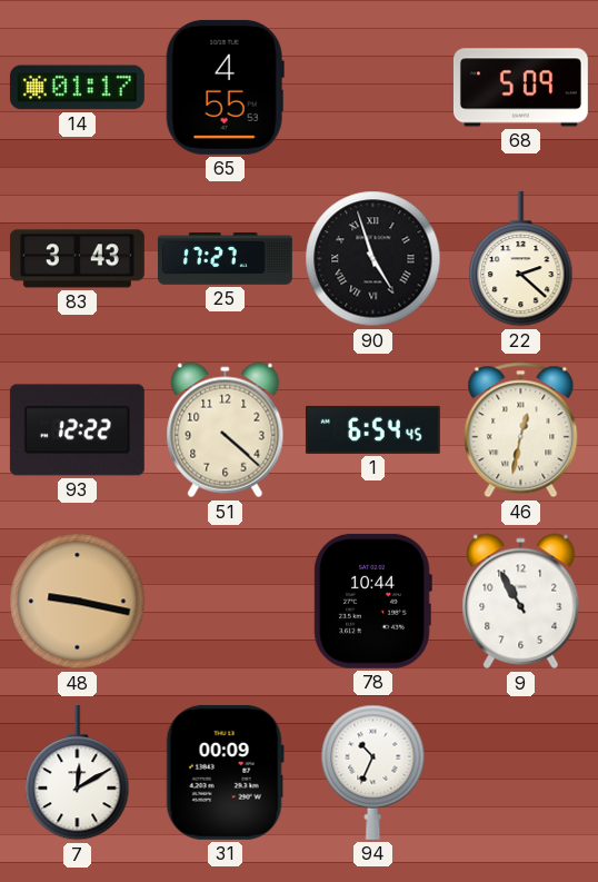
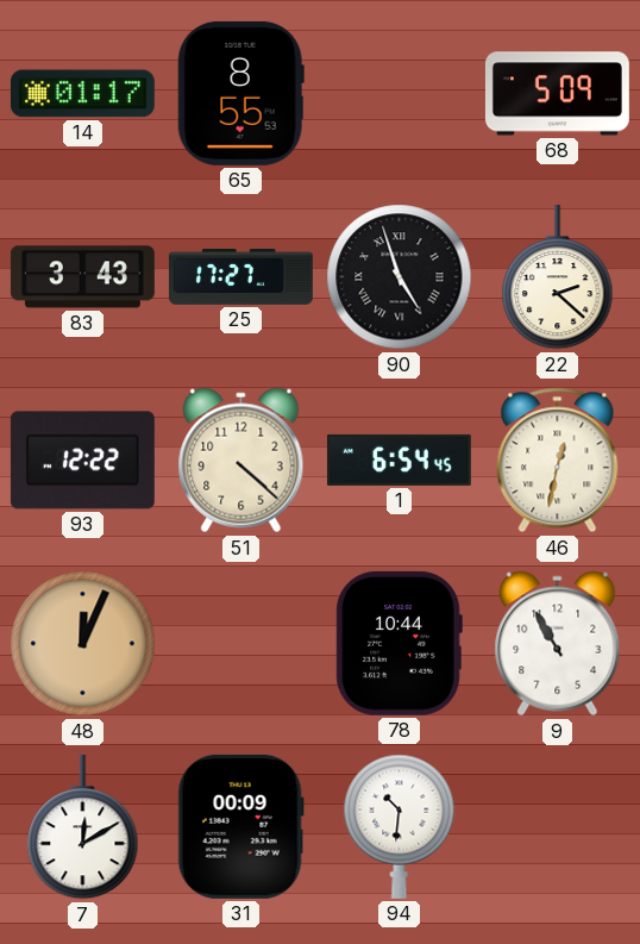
65: 4:55 -> 8:55
48: 9:17 -> 12:04
94: 10:34 -> 10:31
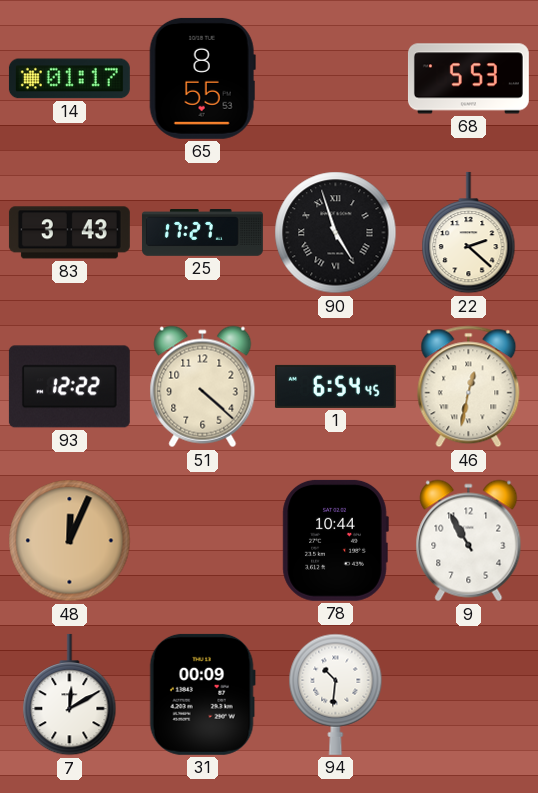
68: 5:09 -> 5:53
